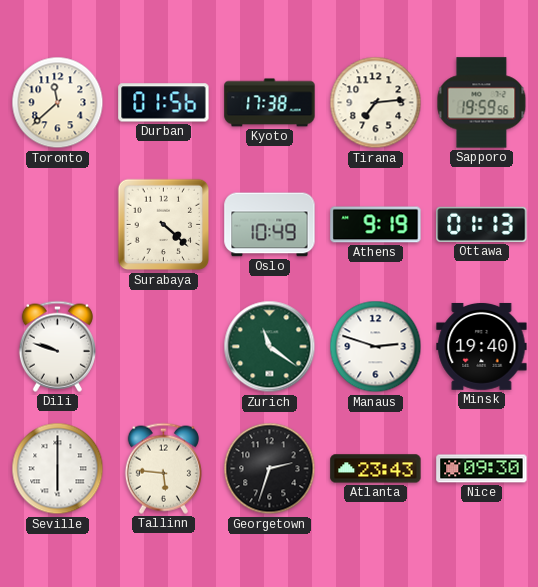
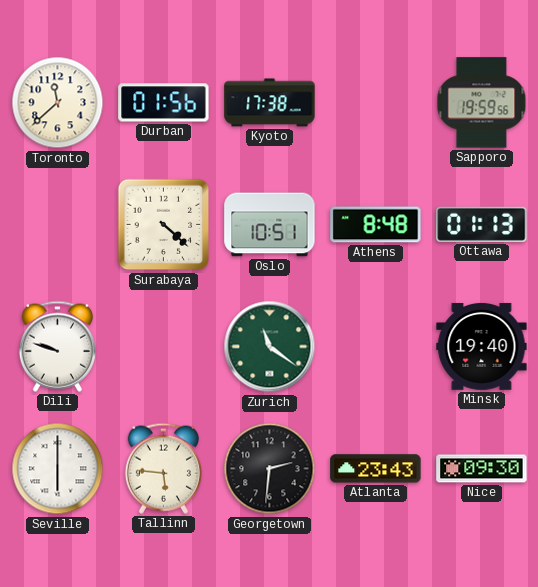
Tirana: 7:14 -> none
Oslo: 10:49 -> 10:51
Athens: 9:19 -> 8:48
Manaus: 2:48 -> none
Georgetown: 2:33 -> 2:31
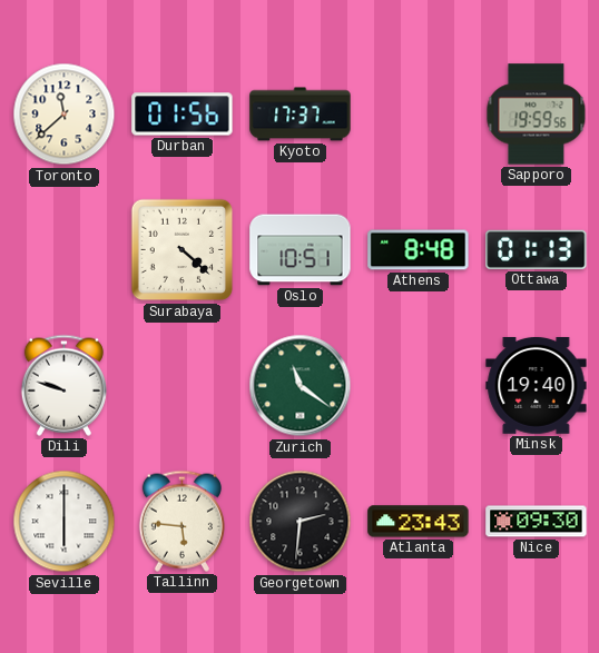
Kyoto: 17:38 -> 17:37
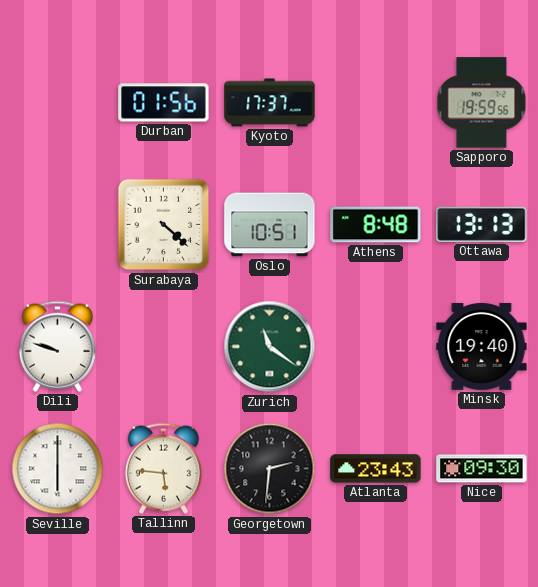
Toronto: 11:38 -> none
Ottawa: 01:13 -> 13:13
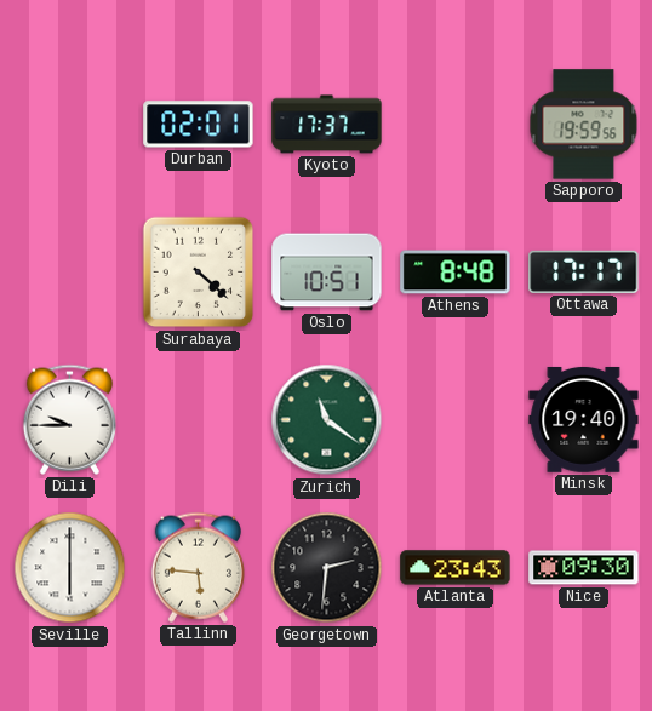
Durban: 01:56 -> 02:01
Ottawa: 13:13 -> 17:17
Dili: 9:48 -> 9:45
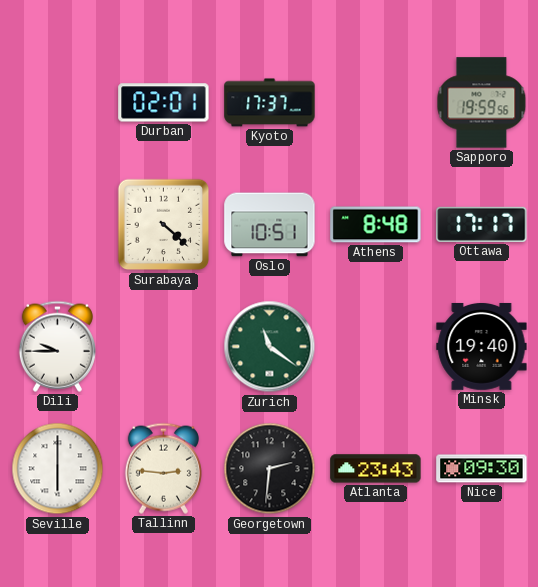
Tallinn: 5:46 -> 2:46
